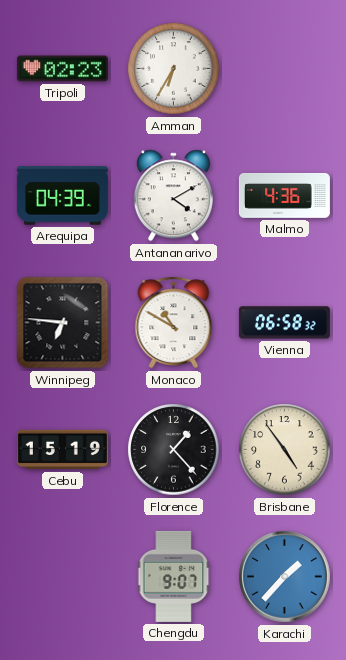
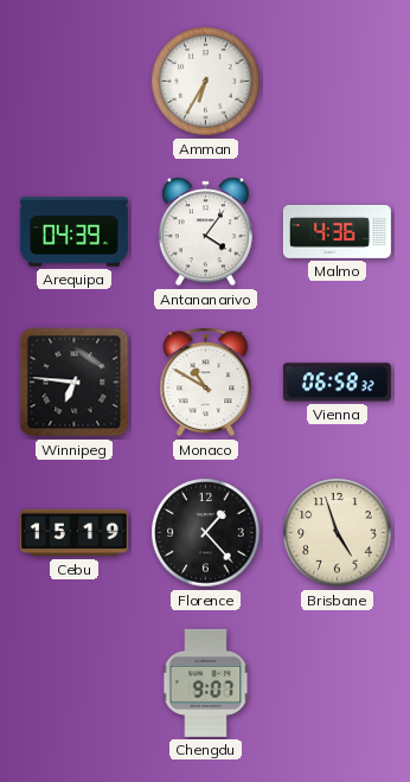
Tripoli: 02:23 -> none
Antananarivo: 4:10 -> 4:06
Brisbane: 4:54 -> 4:57
Karachi: 1:37 -> none
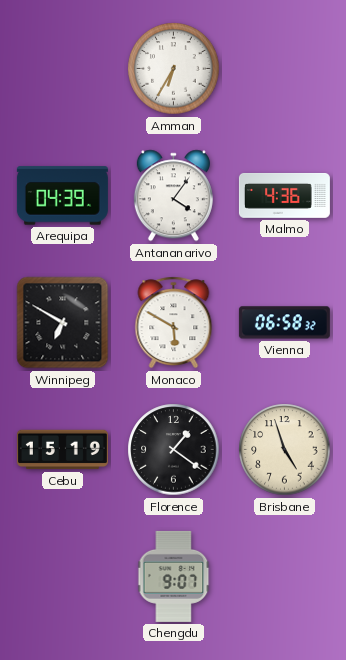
Winnipeg: 6:46 -> 6:50
Monaco: 10:50 -> 5:50
Florence: 1:23 -> 1:21
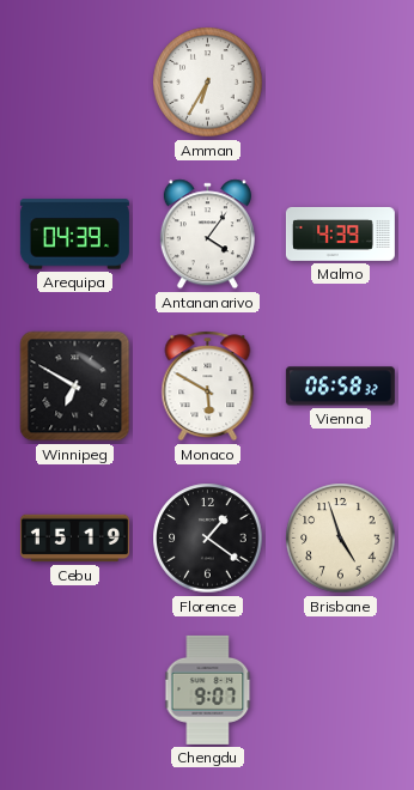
Malmo: 4:36 -> 4:39
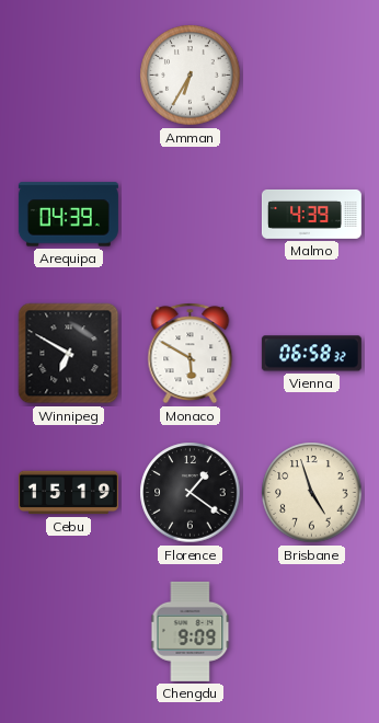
Antananarivo: 4:06 -> none
Chengdu: 9:07 -> 9:09
